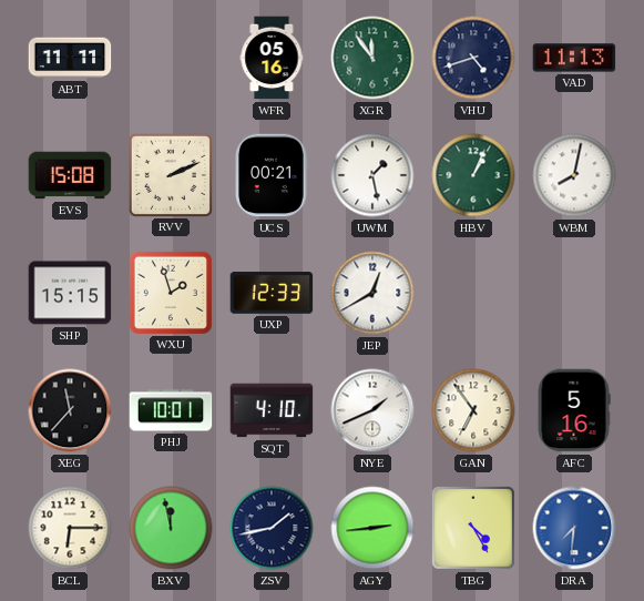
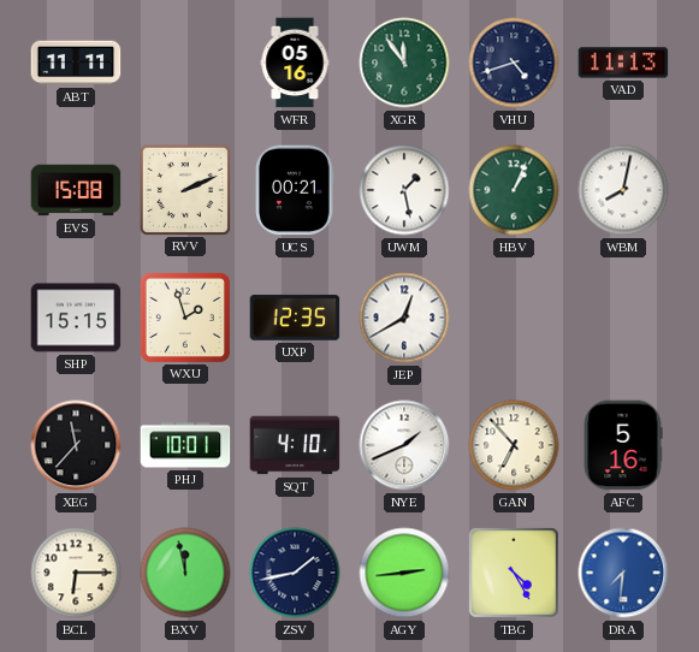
UXP: 12:33 -> 12:35
GAN: 6:54 -> 6:53
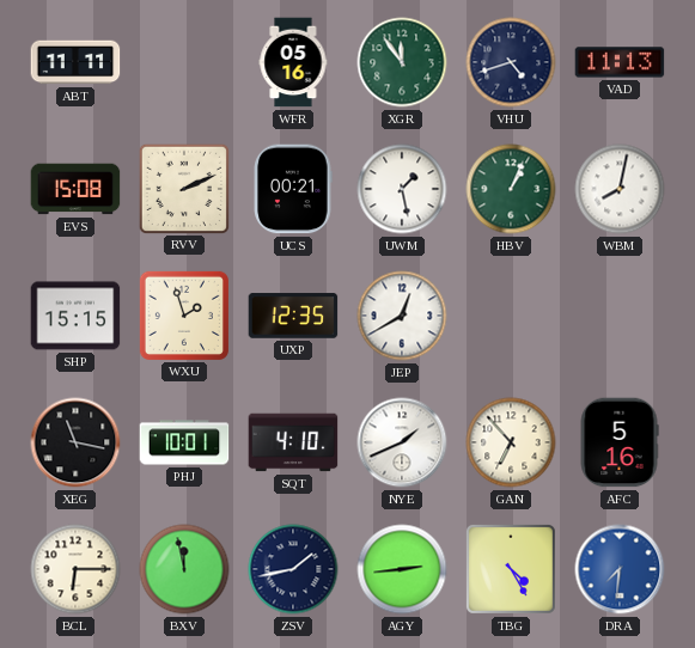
XEG: 11:37 -> 11:17
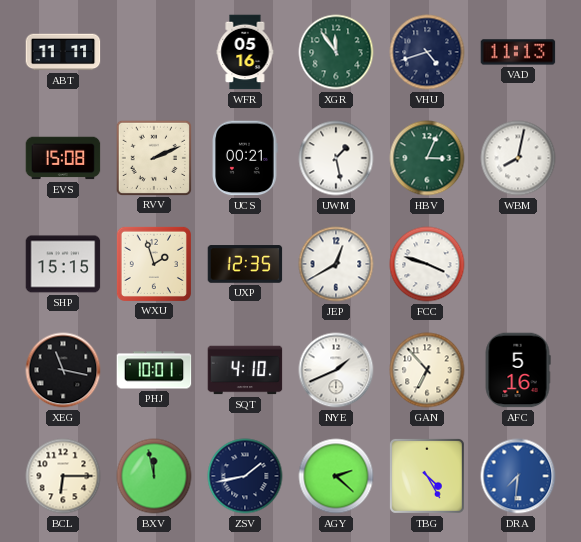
HBV: 1:04 -> 3:04
FCC: none -> 3:48
AGY: 2:44 -> 2:22
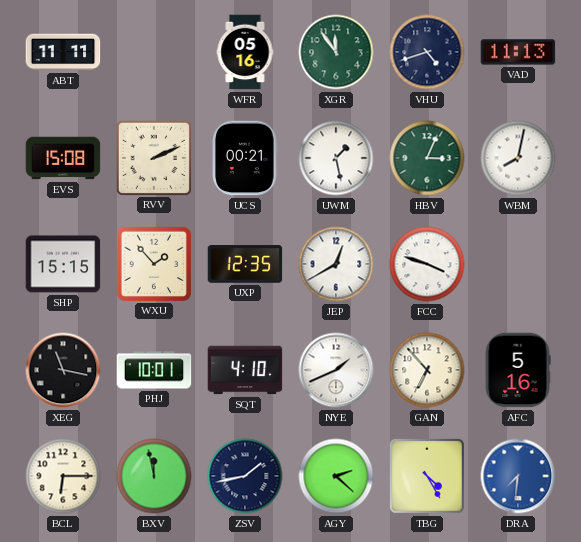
WXU: 1:57 -> 1:53
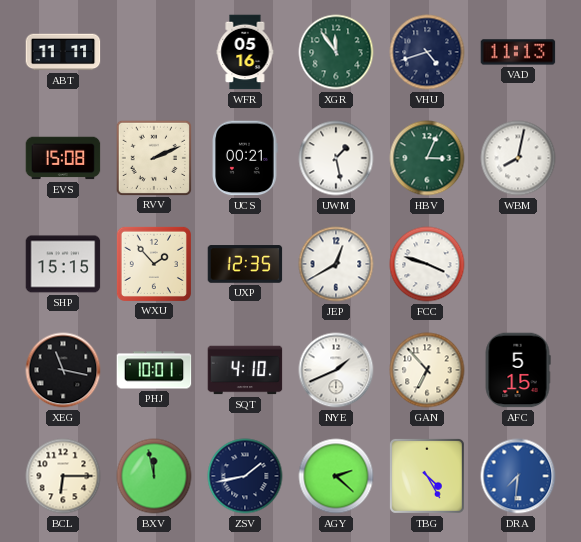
AFC: 5:16 -> 5:15
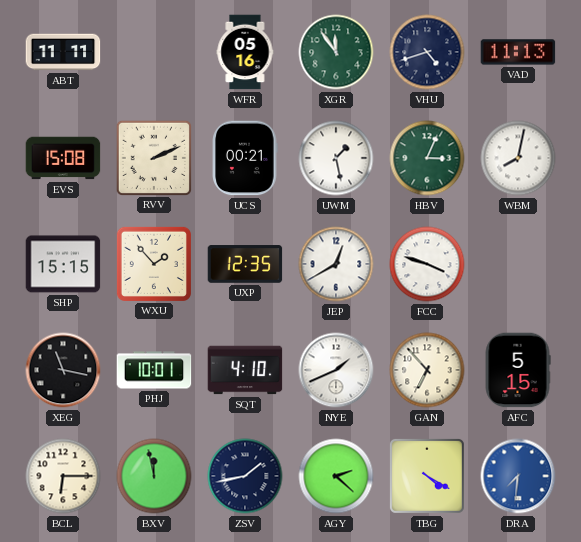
TBG: 4:25 -> 4:20
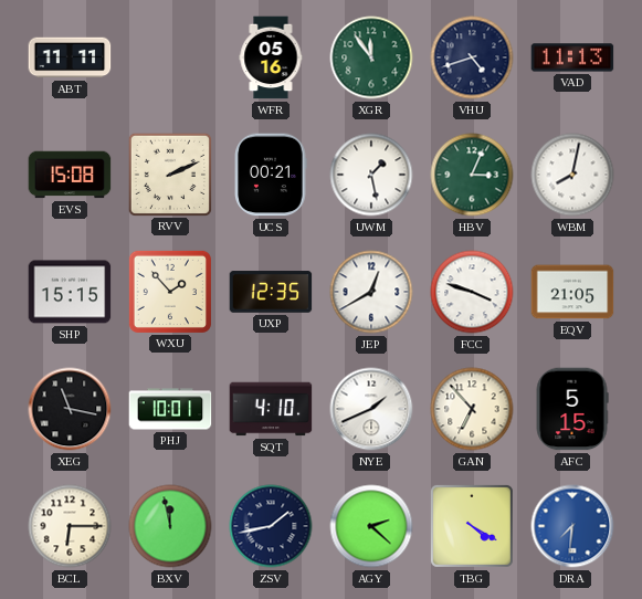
EQV: none -> 21:05
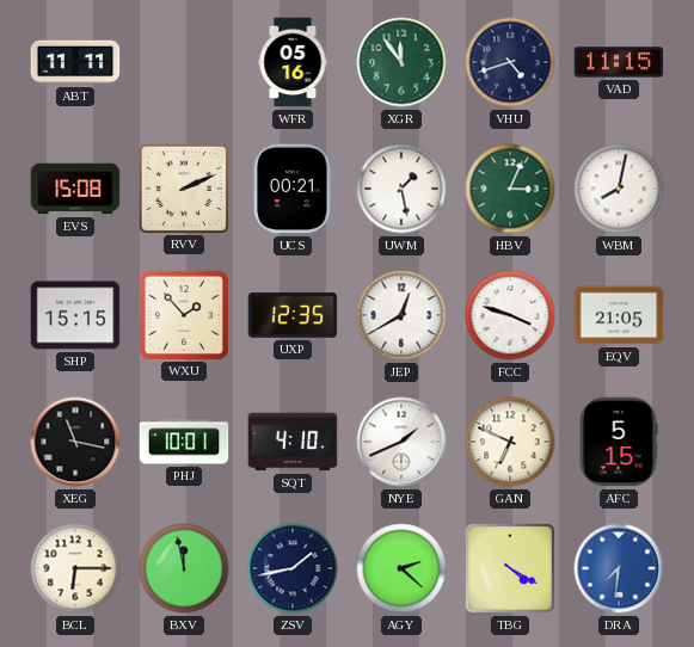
VAD: 11:13 -> 11:15
GAN: 6:53 -> 6:49
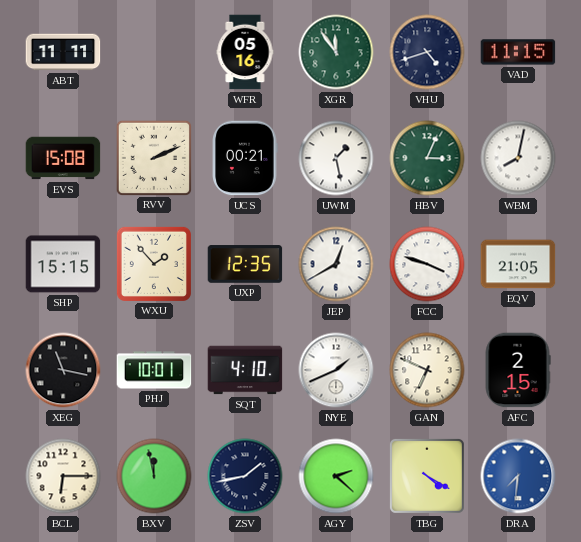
AFC: 5:15 -> 2:15
